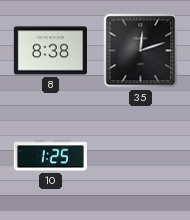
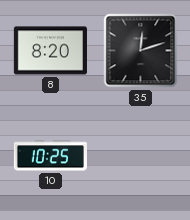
8: 8:38 -> 8:20
10: 1:25 -> 10:25
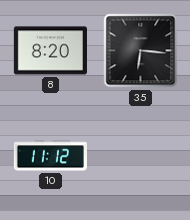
35: 12:12 -> 6:16
10: 10:25 -> 11:12
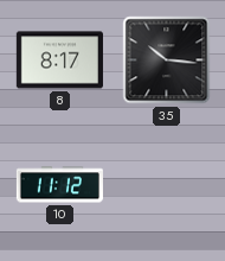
8: 8:20 -> 8:17
35: 6:16 -> 10:16
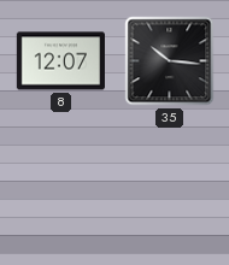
8: 8:17 -> 12:07
10: 11:12 -> none
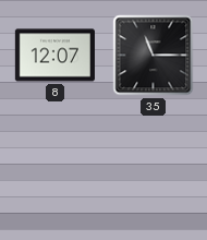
35: 10:16 -> 11:15
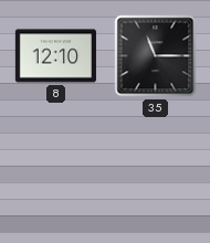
8: 12:07 -> 12:10
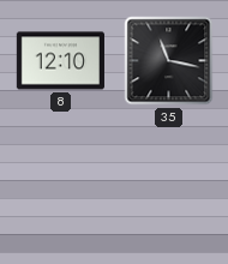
35: 11:15 -> 11:17
